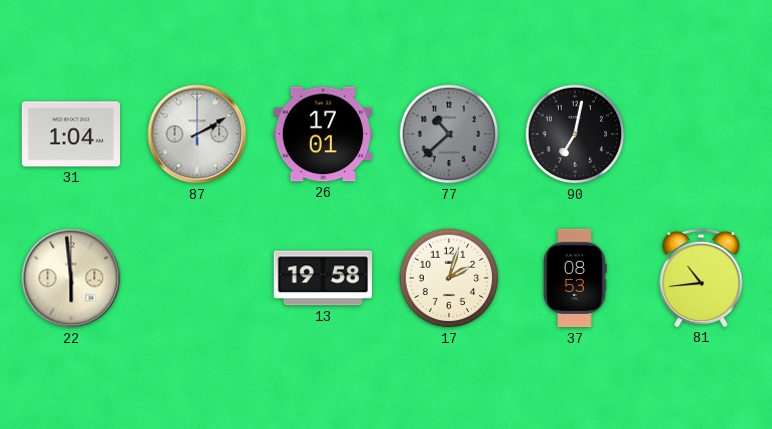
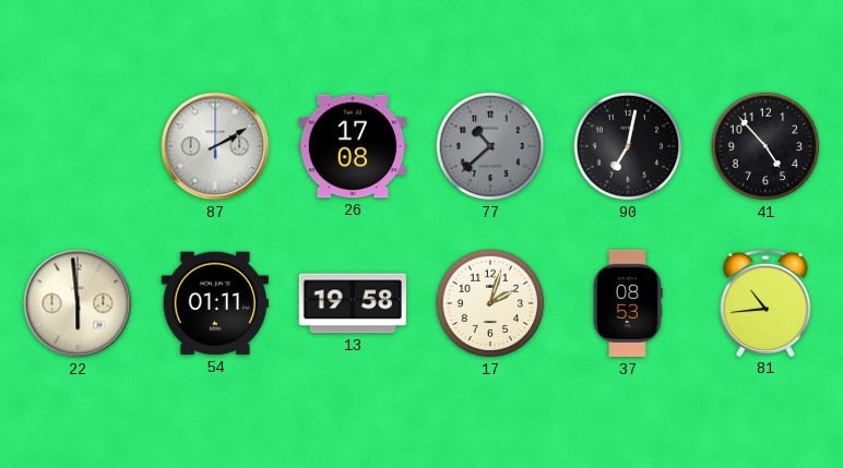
31: 1:04 -> none
26: 17:01 -> 17:08
41: none -> 4:53
54: none -> 01:11
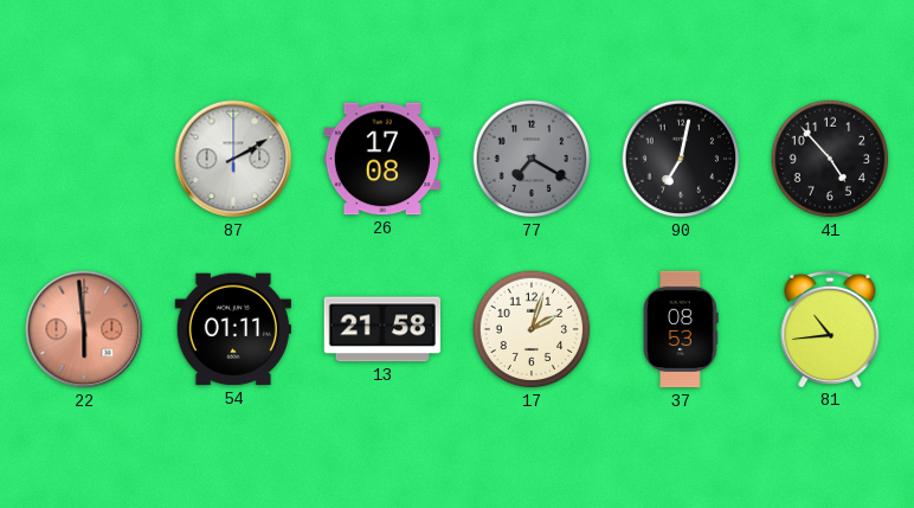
77: 10:38 -> 7:20
22 dial: cream -> salmon
13: 19:58 -> 21:58
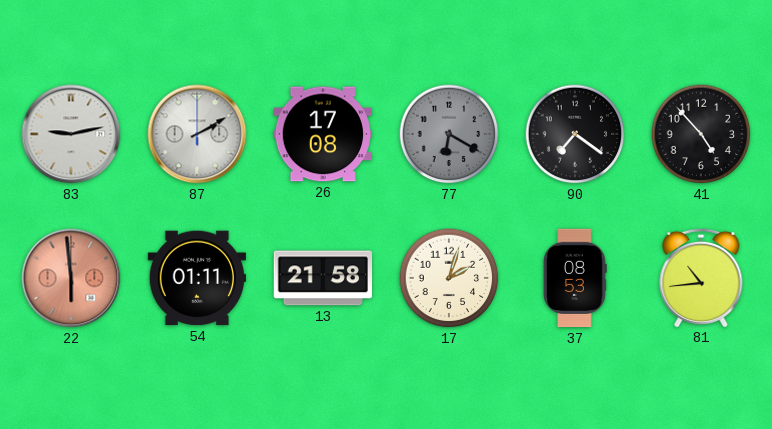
83: none -> 9:13
77: 7:20 -> 6:20
90: 7:02 -> 7:21
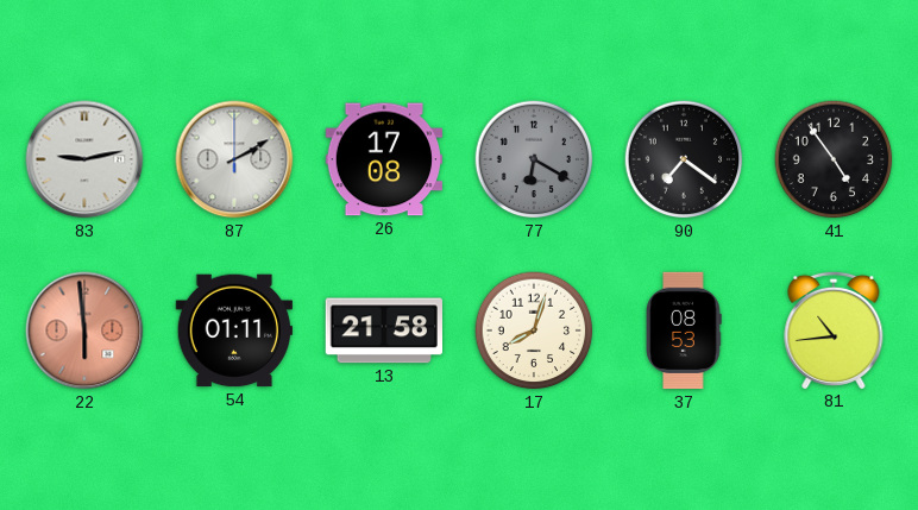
41: 4:53 -> 4:54
17: 2:03 -> 8:03
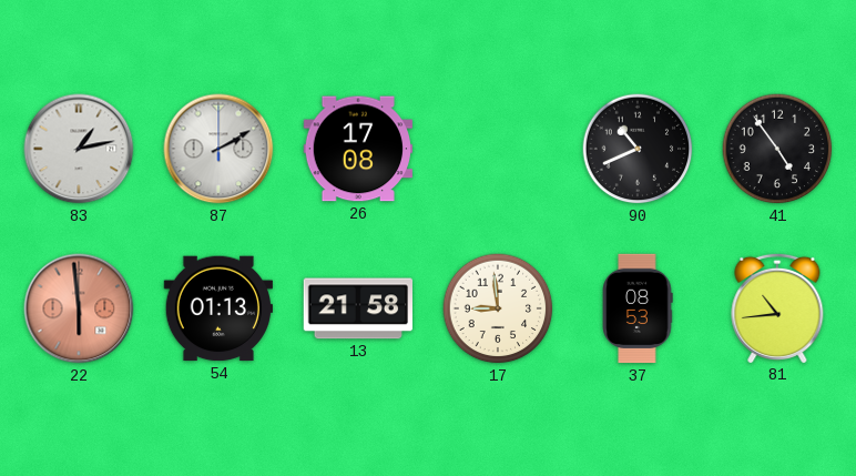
83: 9:13 -> 1:13
77: 6:20 -> none
90: 7:21 -> 10:41
54: 01:11 -> 01:13
17: 8:03 -> 8:59
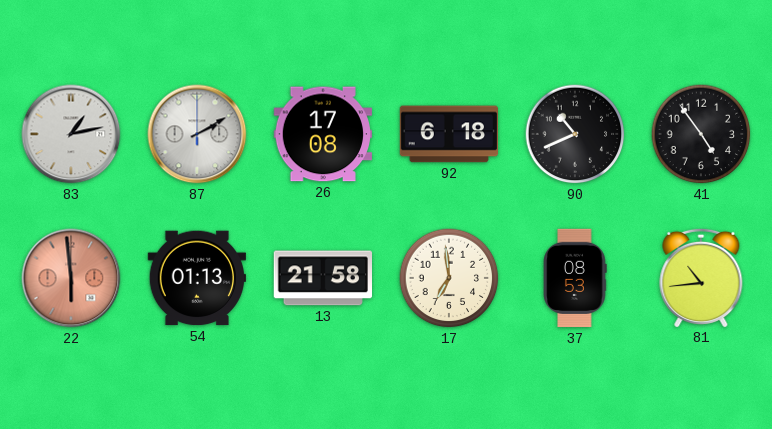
92: none -> 6:18
17: 8:59 -> 6:59
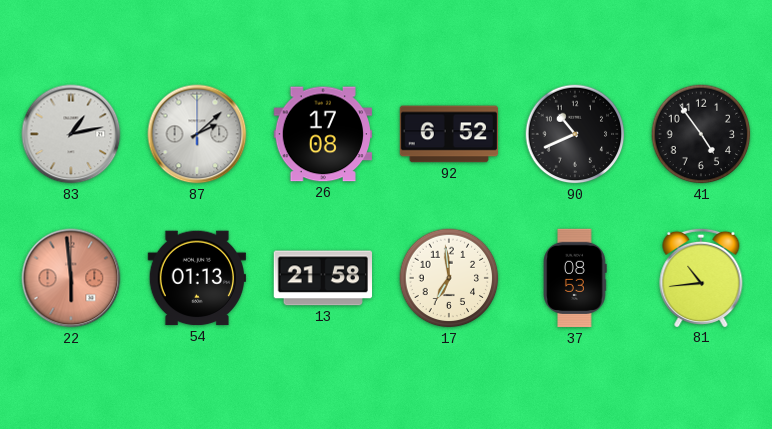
87: 2:10 -> 2:08
92: 6:18 -> 6:52
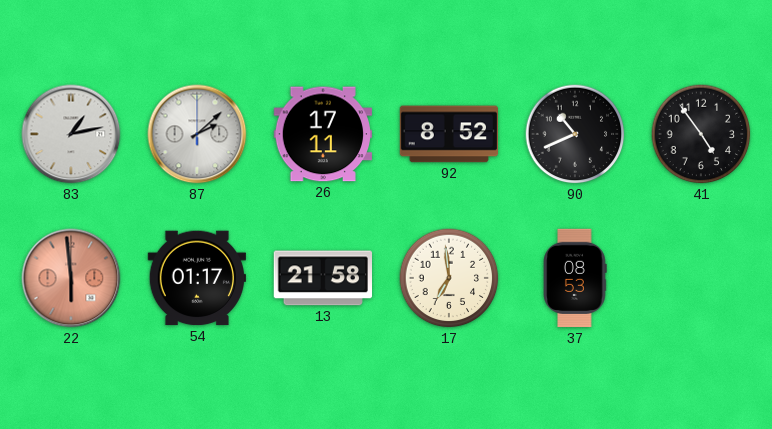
26: 17:08 -> 17:11
92: 6:52 -> 8:52
54: 01:13 -> 01:17
81: 10:44 -> none
